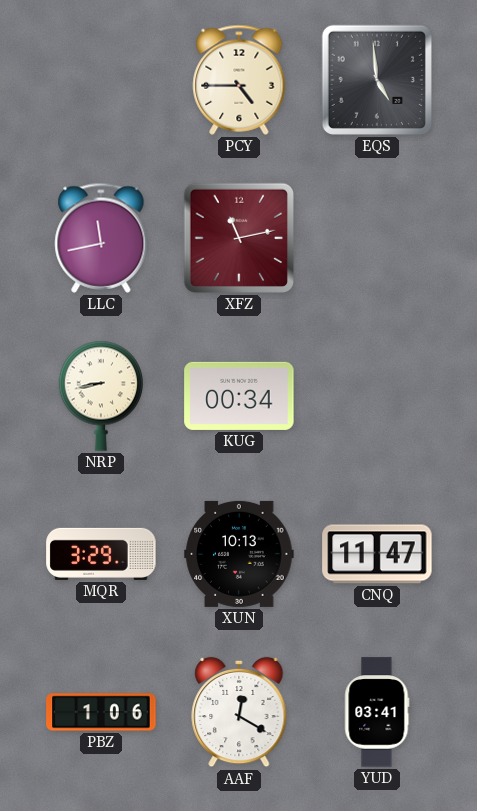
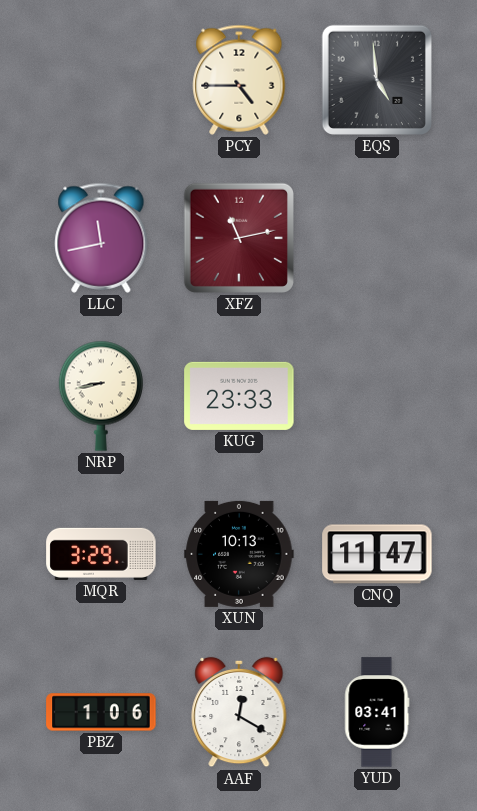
KUG: 00:34 -> 23:33
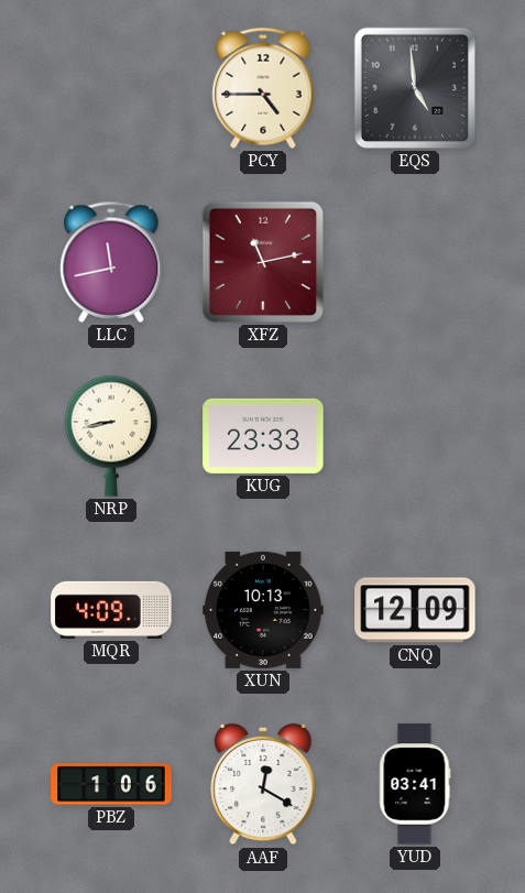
MQR: 3:29 -> 4:09
CNQ: 11:47 -> 12:09
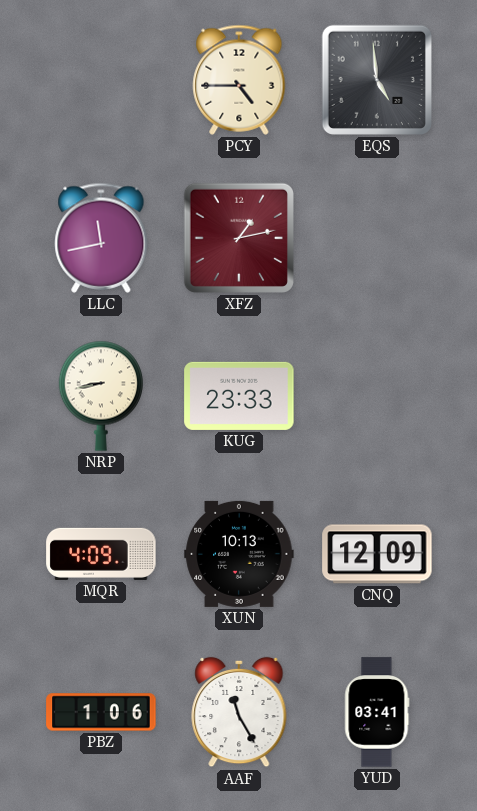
XFZ: 11:13 -> 1:13
AAF: 12:20 -> 11:25
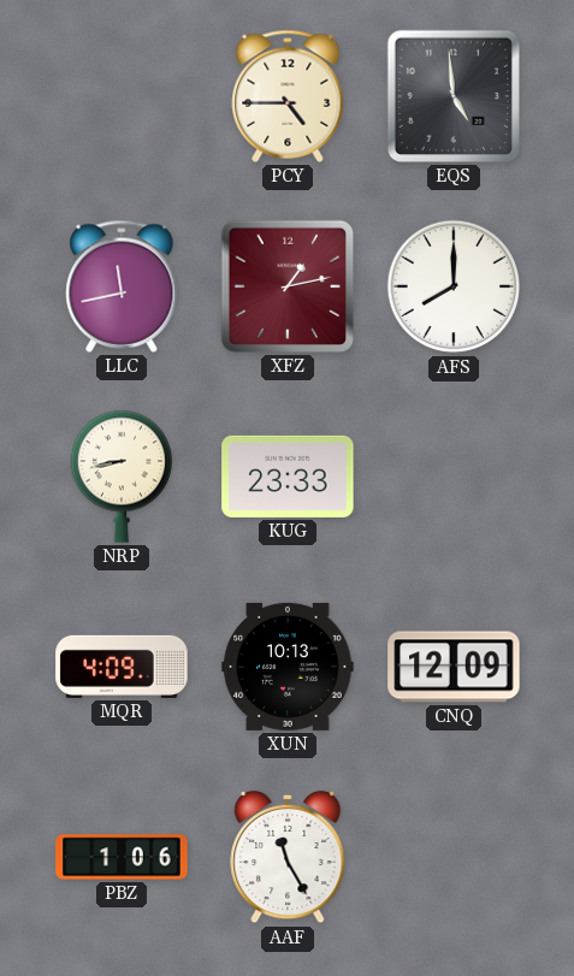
AFS: none -> 8:00
YUD: 03:41 -> none
